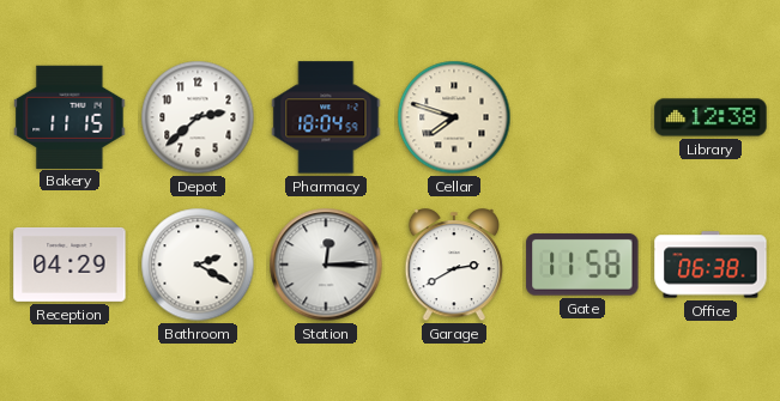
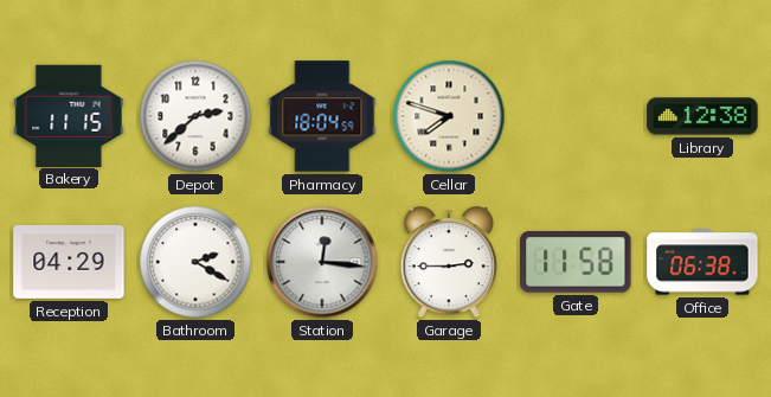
Station: 12:15 -> 12:16
Garage: 2:40 -> 2:45
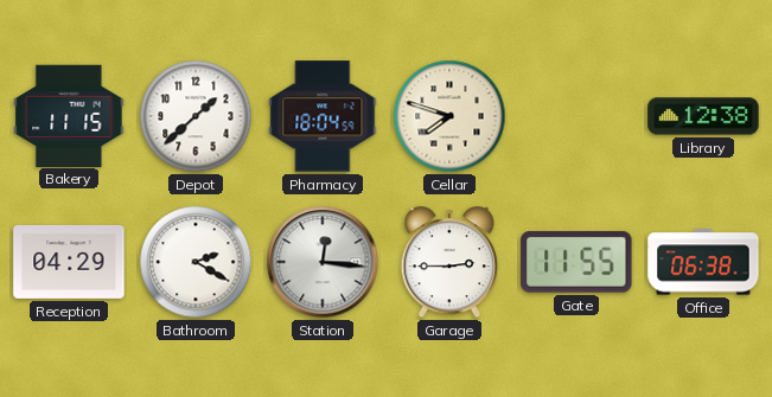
Depot: 2:38 -> 1:38
Gate: 11:58 -> 11:55
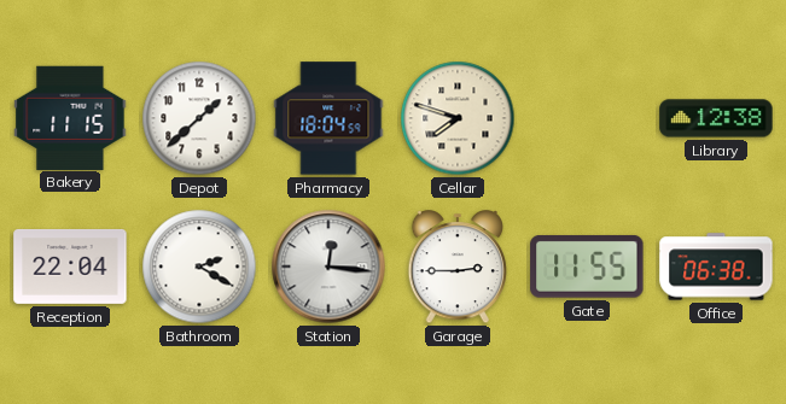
Reception: 04:29 -> 22:04
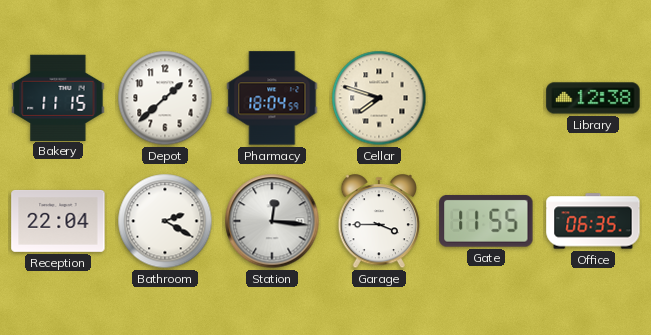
Garage: 2:45 -> 3:45
Office: 06:38 -> 06:35
